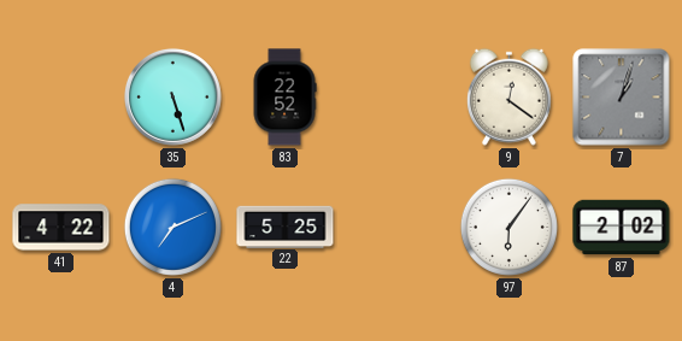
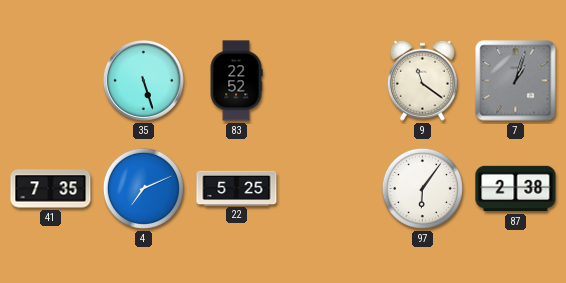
9: 12:21 -> 11:21
41: 4:22 -> 7:35
87: 2:02 -> 2:38
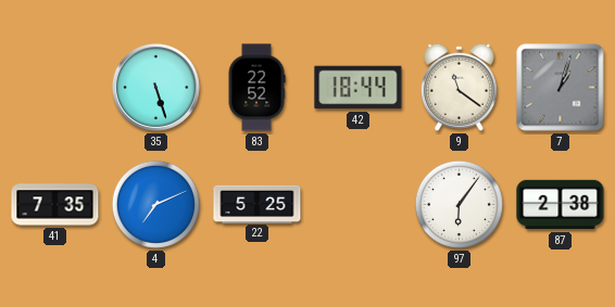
42: none -> 18:44
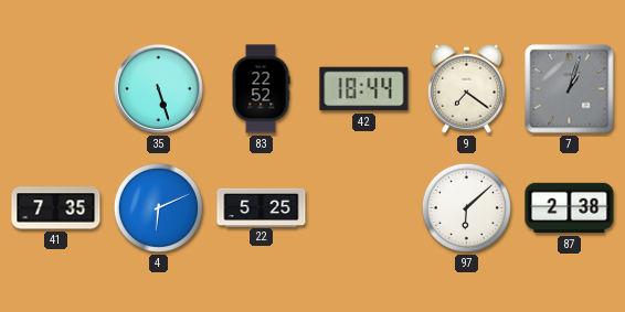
9: 11:21 -> 7:21
4: 7:11 -> 6:11
97: 6:06 -> 6:08
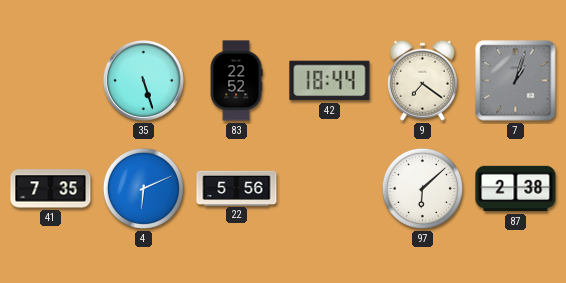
22: 5:25 -> 5:56
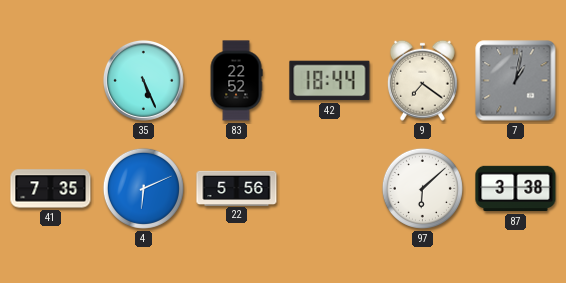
35: 5:27 -> 5:26
7: 1:03 -> 1:02
87: 2:38 -> 3:38
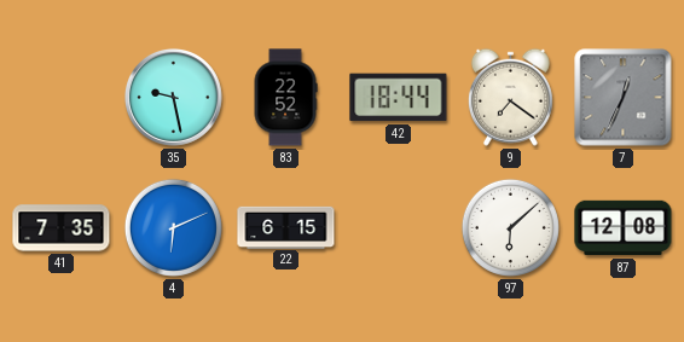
35: 5:26 -> 9:28
7: 1:02 -> 12:34
22: 5:56 -> 6:15
87: 3:38 -> 12:08
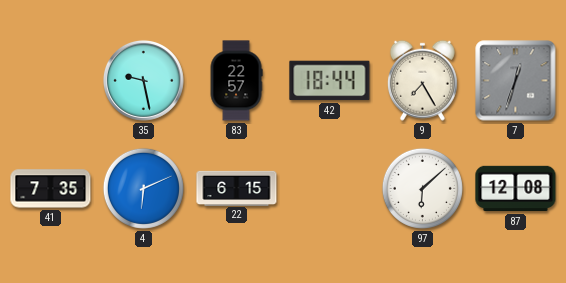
83: 22:52 -> 22:57
9: 7:21 -> 7:25
7: 12:34 -> 12:33
